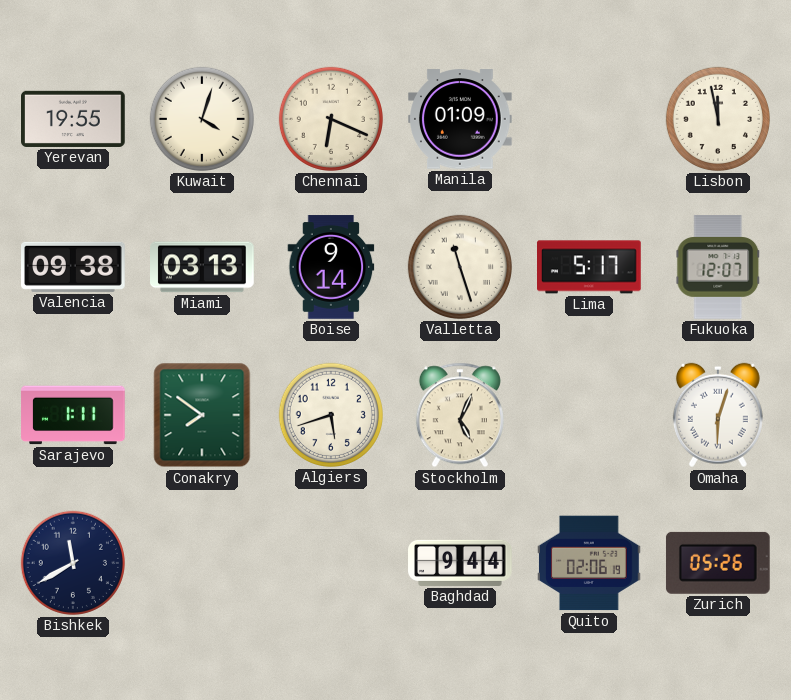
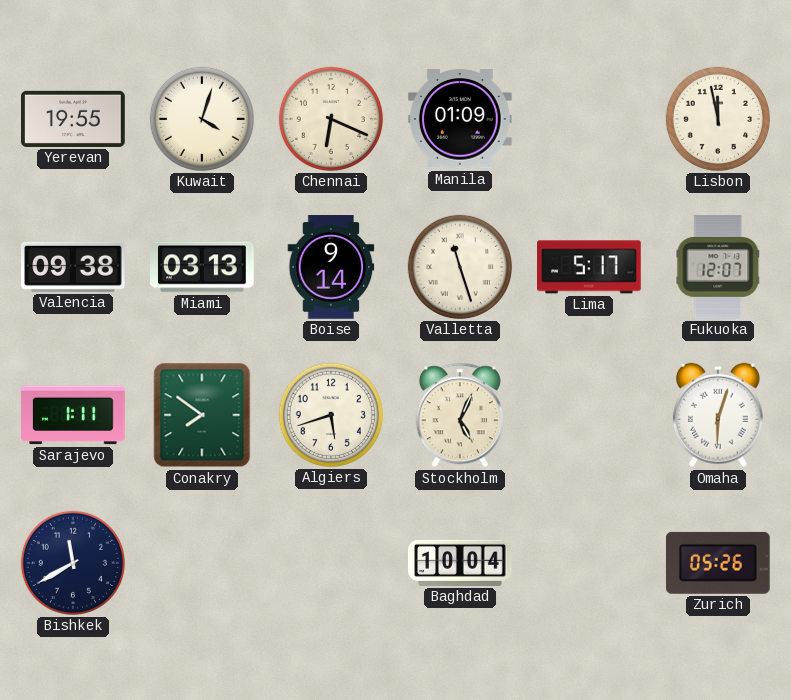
Baghdad: 9:44 -> 10:04
Quito: 02:06 -> none
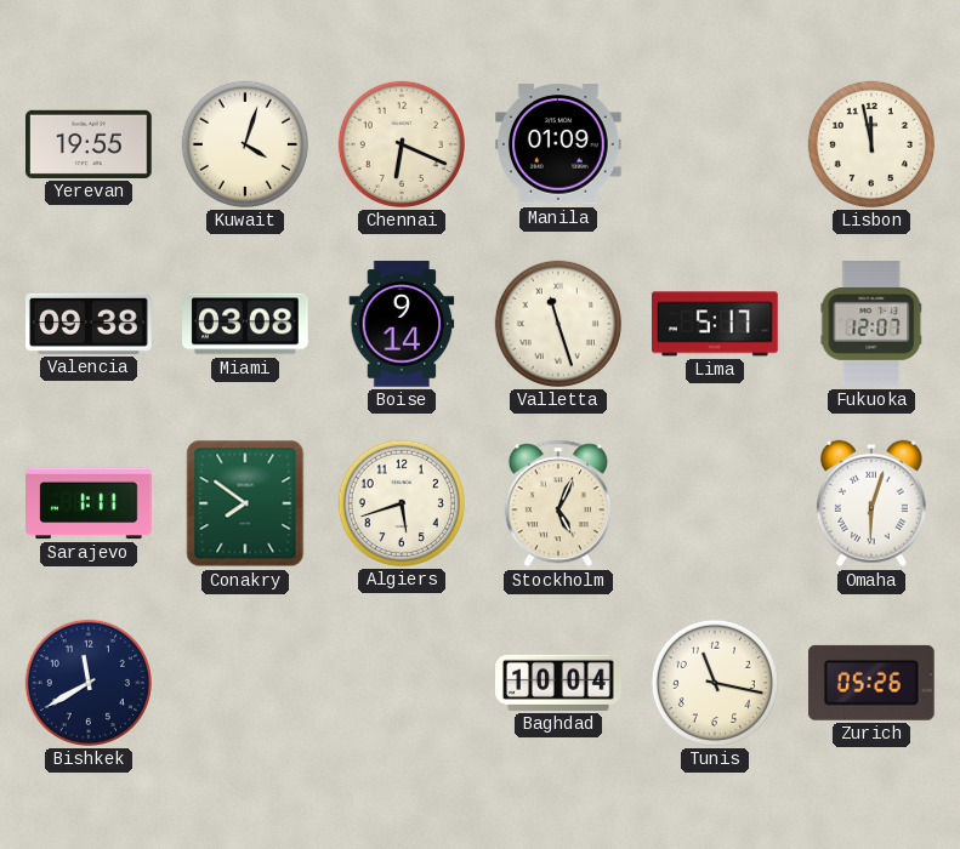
Miami: 03:13 -> 03:08
Tunis: none -> 11:17
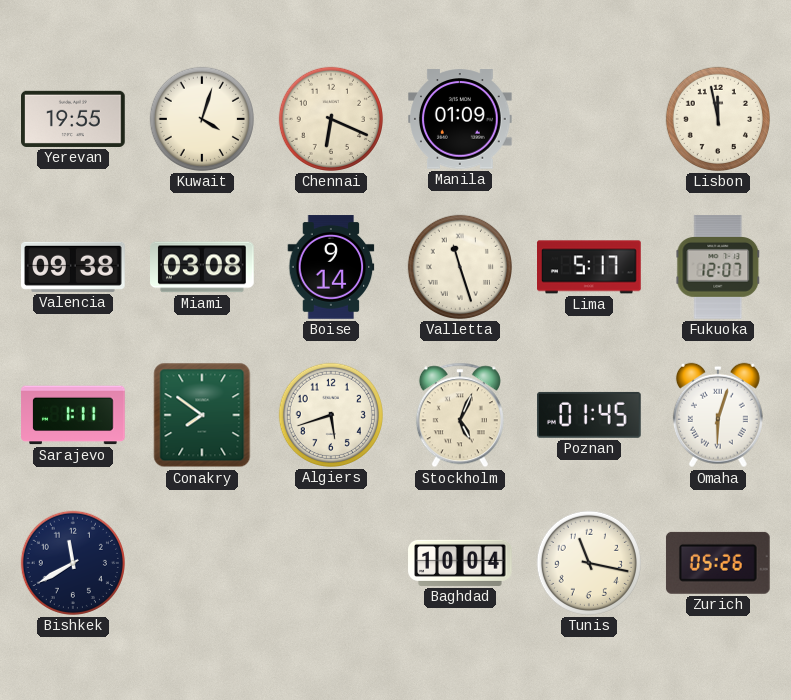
Poznan: none -> 01:45
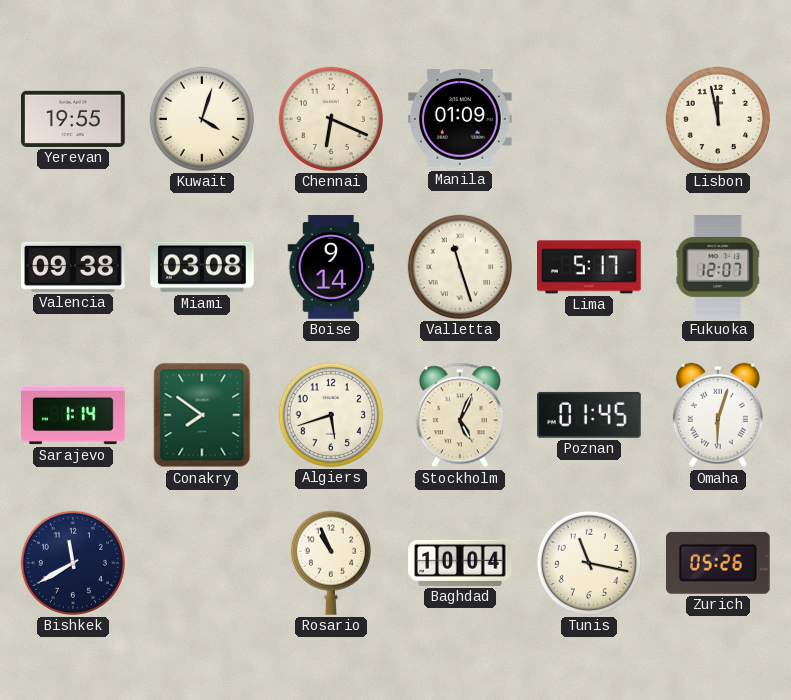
Sarajevo: 1:11 -> 1:14
Rosario: none -> 10:56
